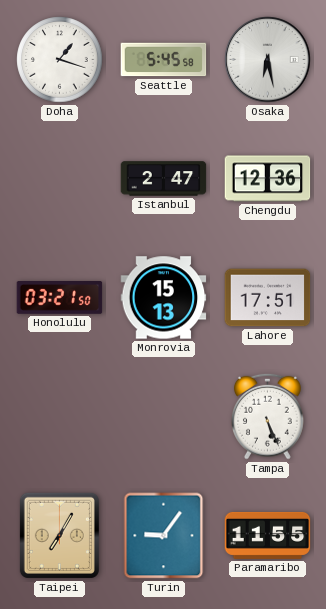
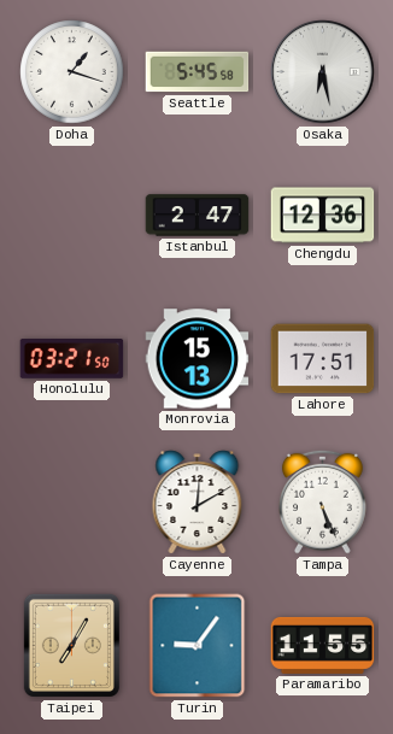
Cayenne: none -> 12:10
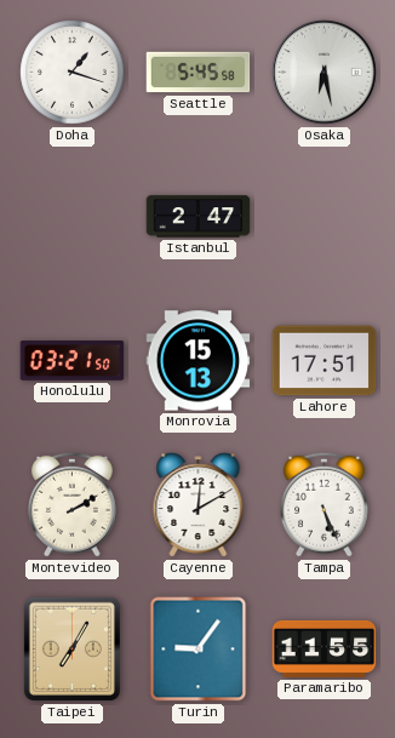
Chengdu: 12:36 -> none
Montevideo: none -> 2:10
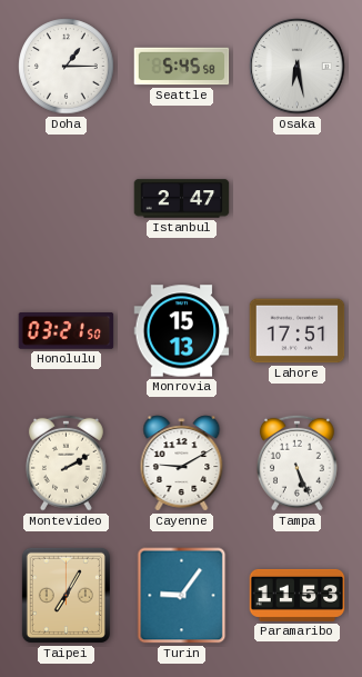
Doha: 1:18 -> 1:15
Cayenne: 12:10 -> 9:10
Paramaribo: 11:55 -> 11:53
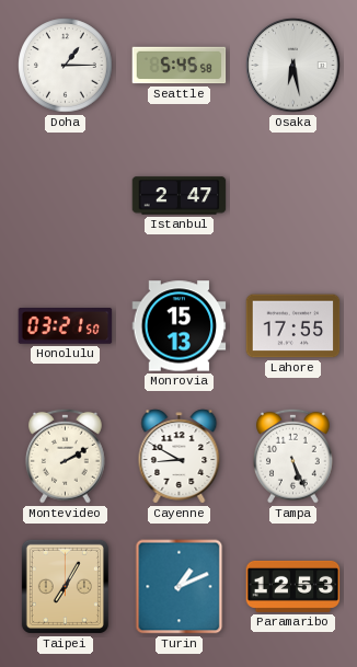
Lahore: 17:51 -> 17:55
Cayenne: 9:10 -> 8:50
Turin: 9:06 -> 1:11
Paramaribo: 11:53 -> 12:53
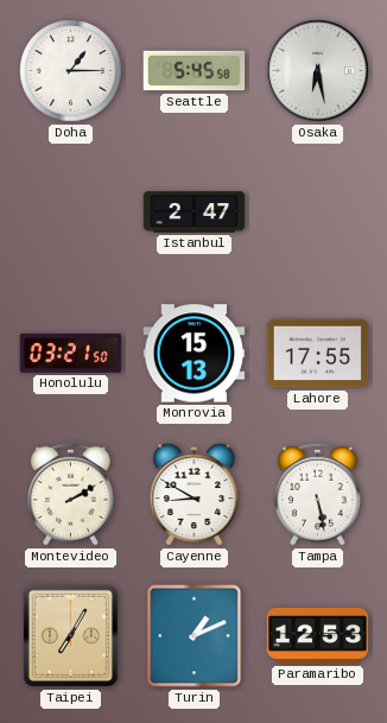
Tampa: 5:26 -> 5:28
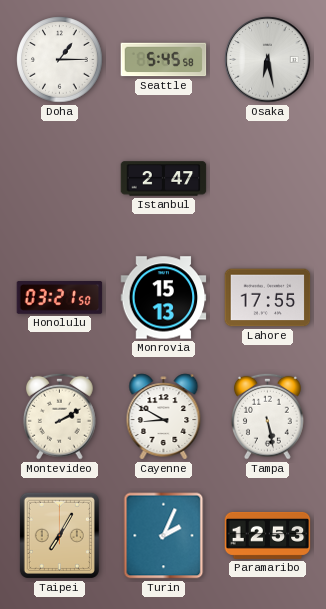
Turin: 1:11 -> 2:04
